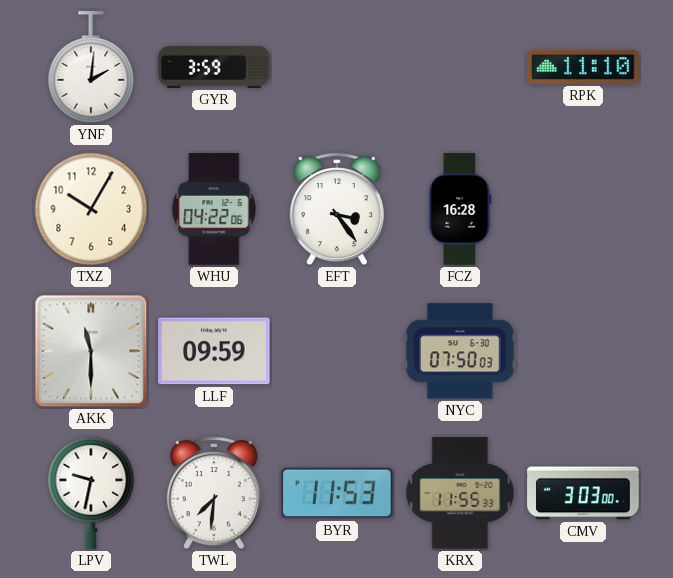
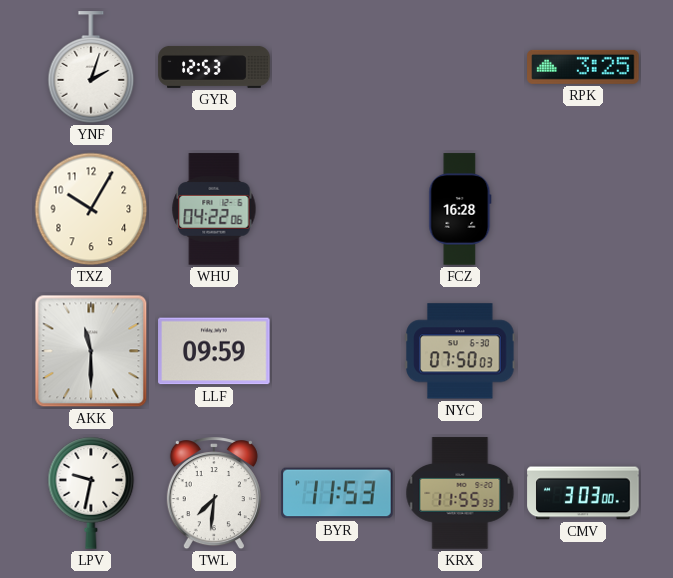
YNF: 2:01 -> 2:03
GYR: 3:59 -> 12:53
RPK: 11:10 -> 3:25
EFT: 3:24 -> none
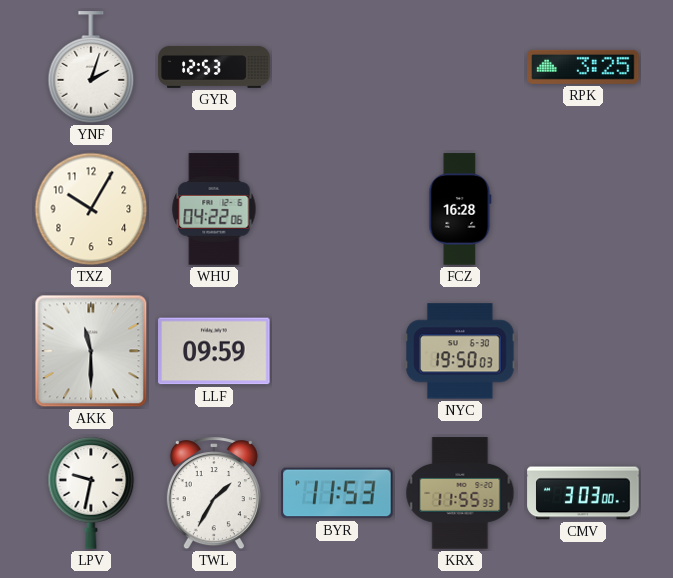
NYC: 07:50 -> 19:50
TWL: 7:31 -> 1:35
